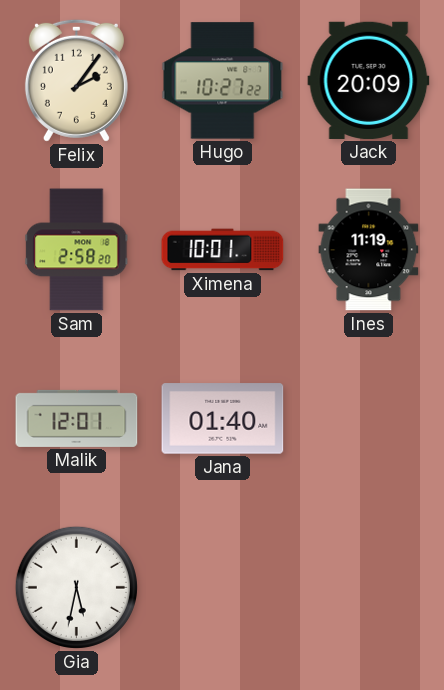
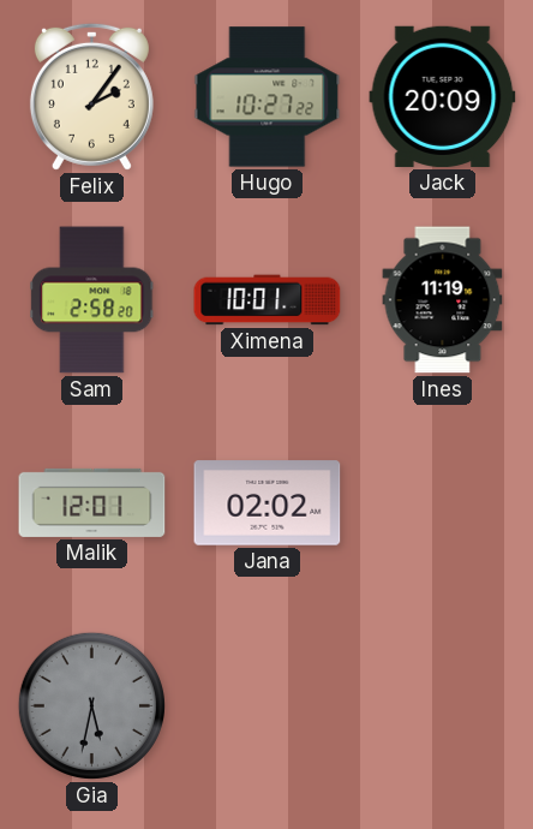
Jana: 01:40 -> 02:02
Gia dial: white -> grey
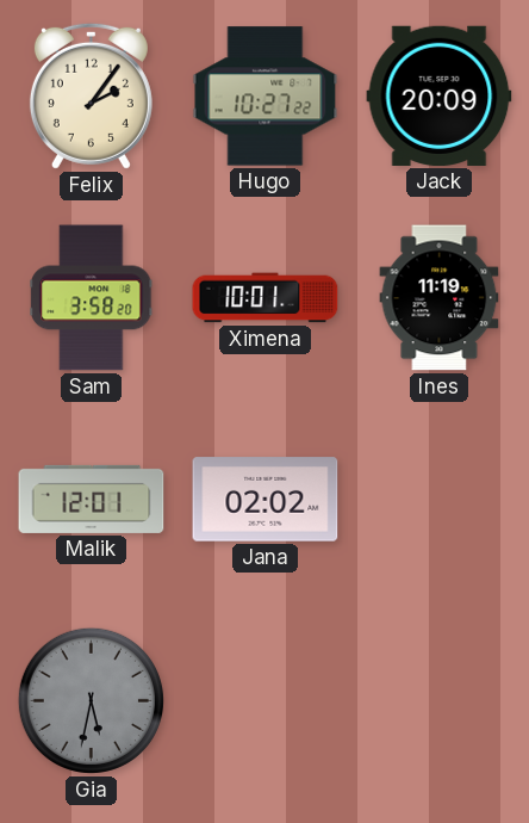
Sam: 2:58 -> 3:58
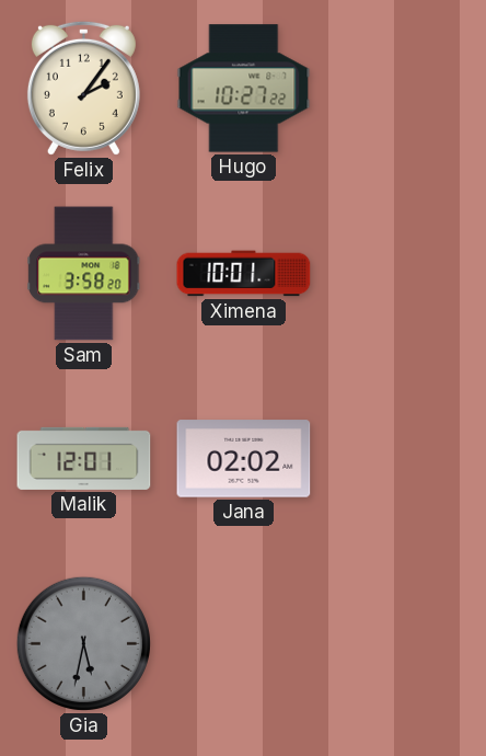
Jack: 20:09 -> none
Ines: 11:19 -> none
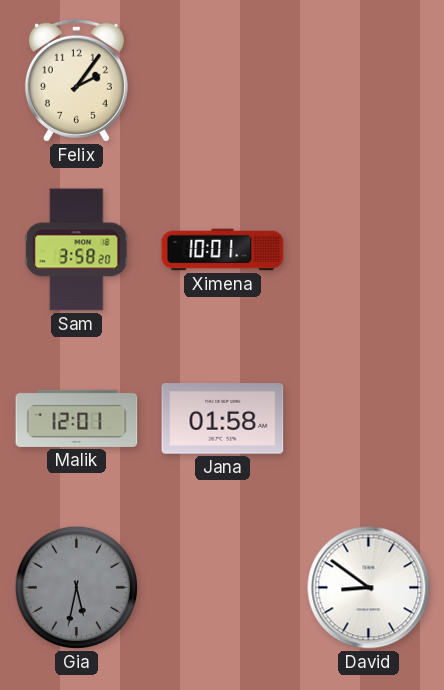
Hugo: 10:27 -> none
Jana: 02:02 -> 01:58
David: none -> 8:51
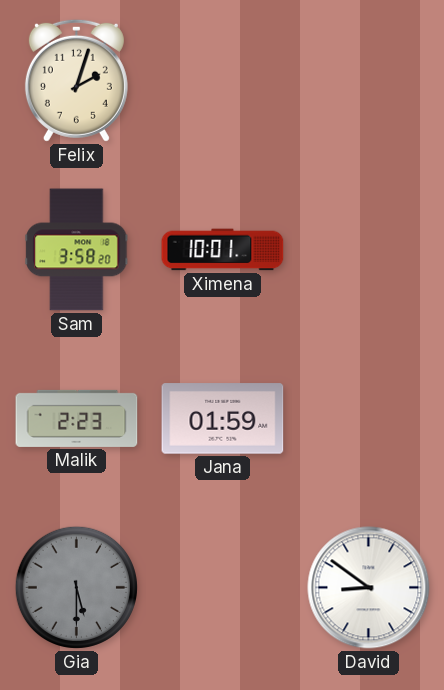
Felix: 2:06 -> 2:03
Malik: 12:01 -> 2:23
Jana: 01:58 -> 01:59
Gia: 5:32 -> 5:30
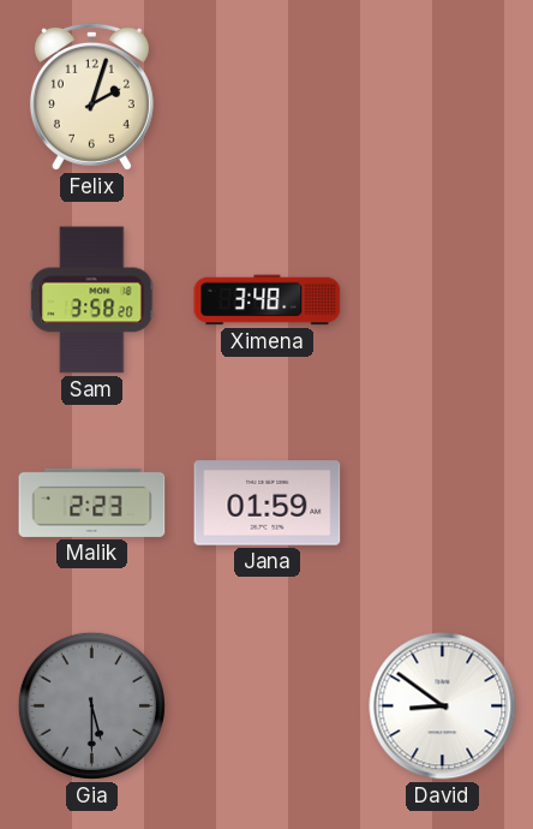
Ximena: 10:01 -> 3:48
